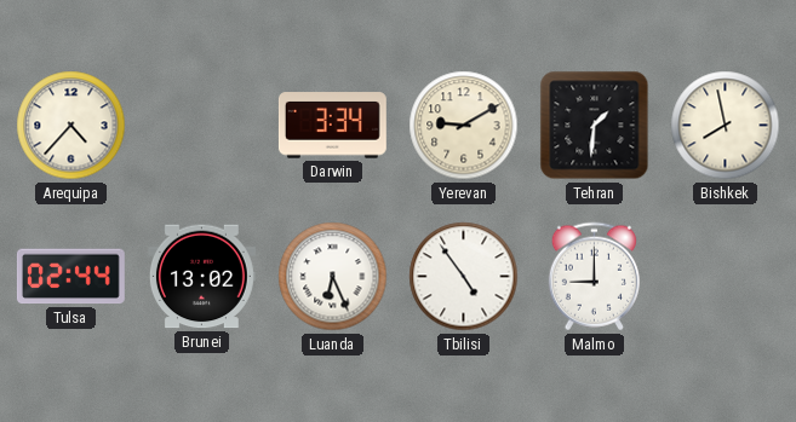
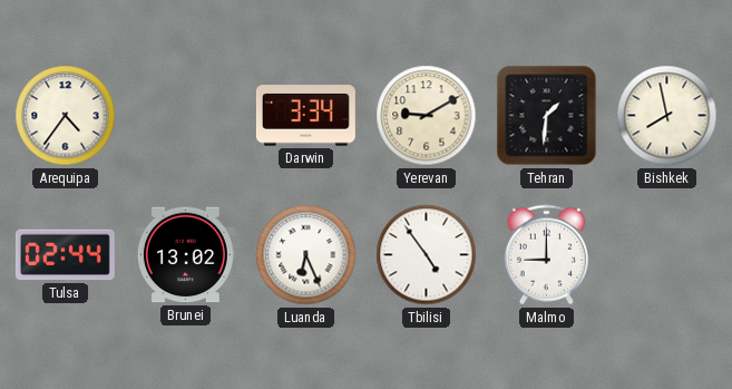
Arequipa: 4:37 -> 4:36
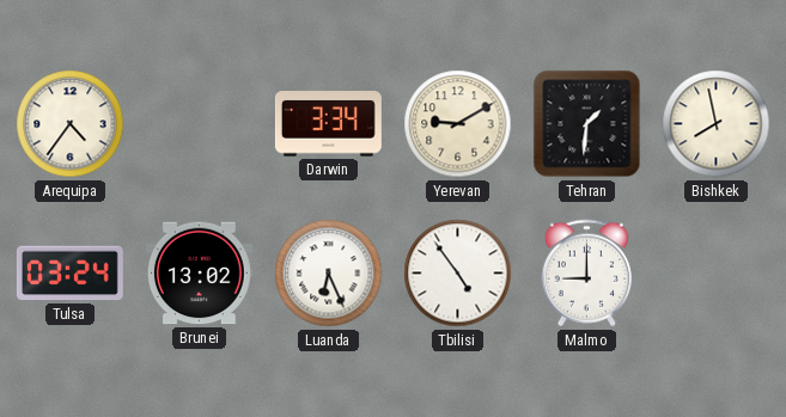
Tulsa: 02:44 -> 03:24
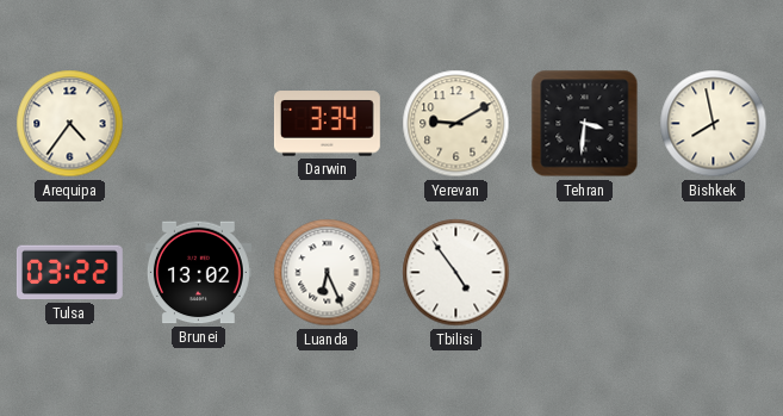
Tehran: 1:31 -> 3:31
Tulsa: 03:24 -> 03:22
Malmo: 9:00 -> none
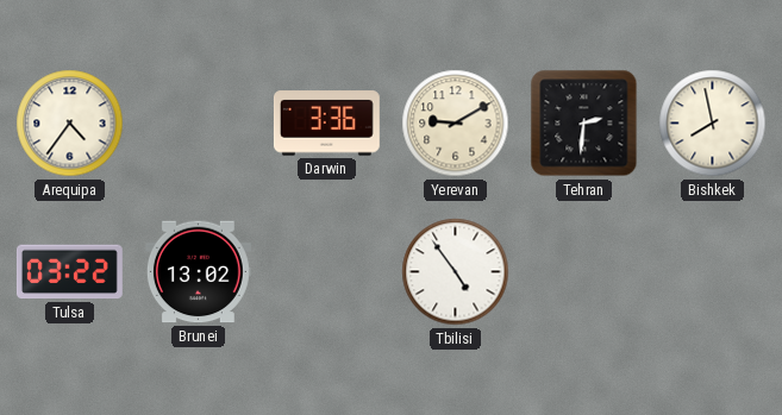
Darwin: 3:34 -> 3:36
Tehran: 3:31 -> 2:31
Luanda: 6:26 -> none
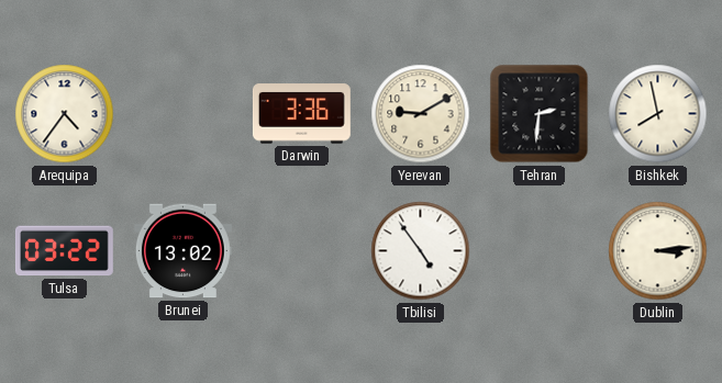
Dublin: none -> 3:14
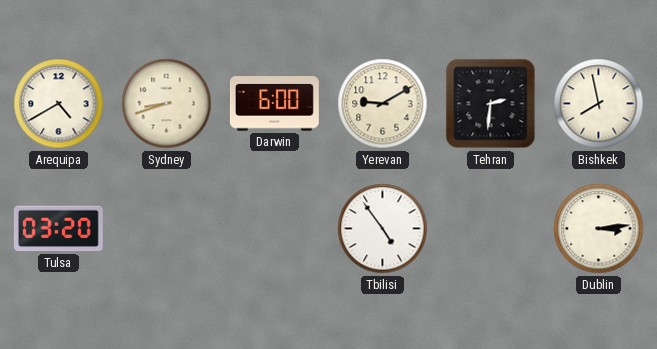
Arequipa: 4:36 -> 4:40
Sydney: none -> 8:42
Darwin: 3:36 -> 6:00
Tulsa: 03:22 -> 03:20
Brunei: 13:02 -> none
